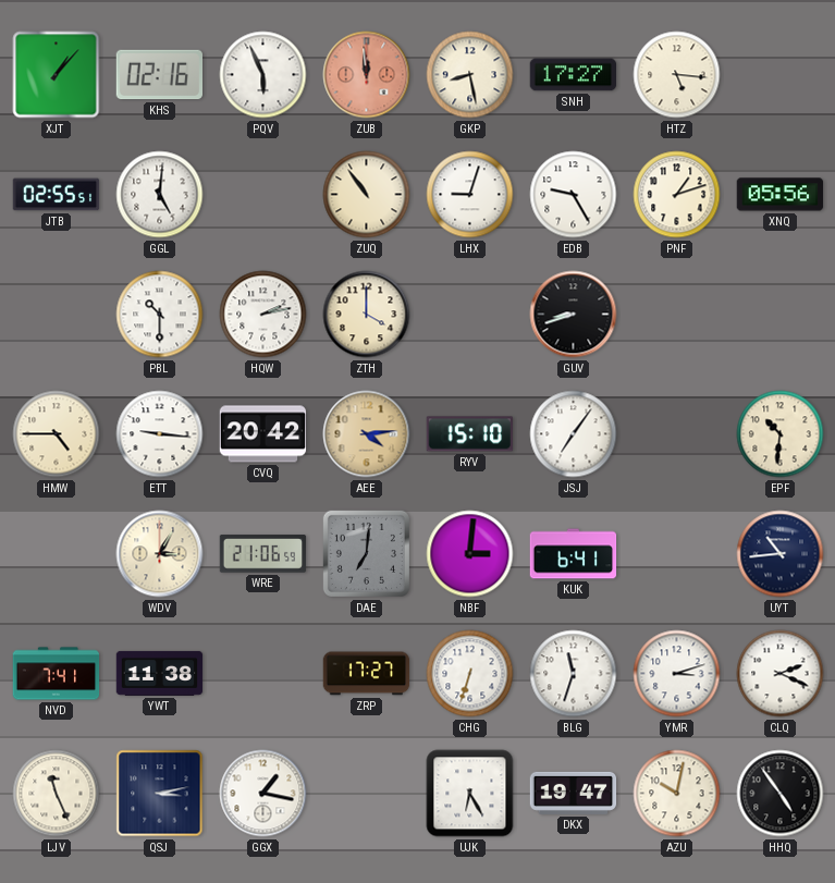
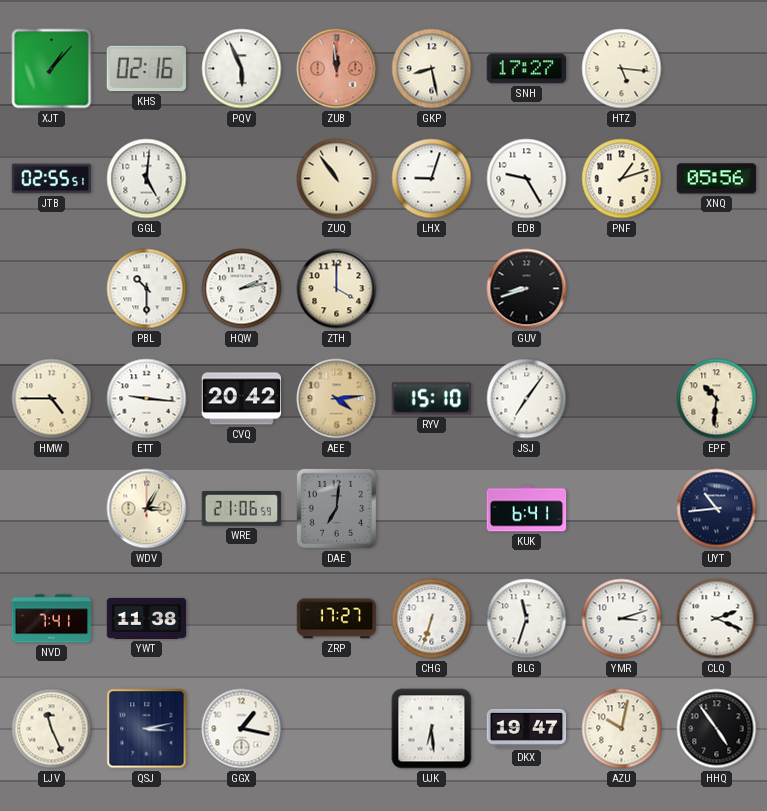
NBF: 3:01 -> none
UJK: 6:25 -> 6:29
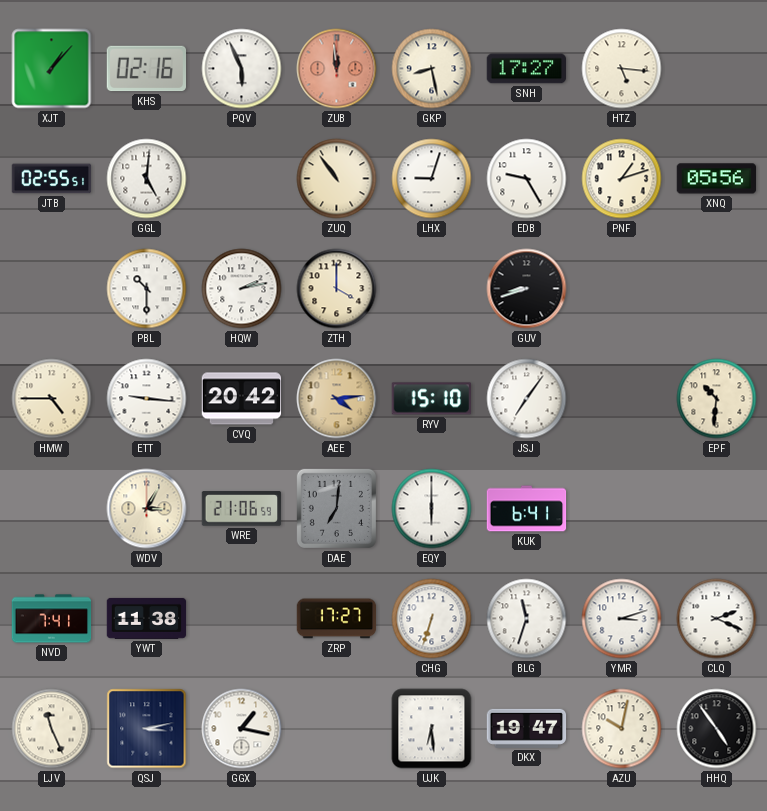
EQY: none -> 6:00
UYT: 10:44 -> none
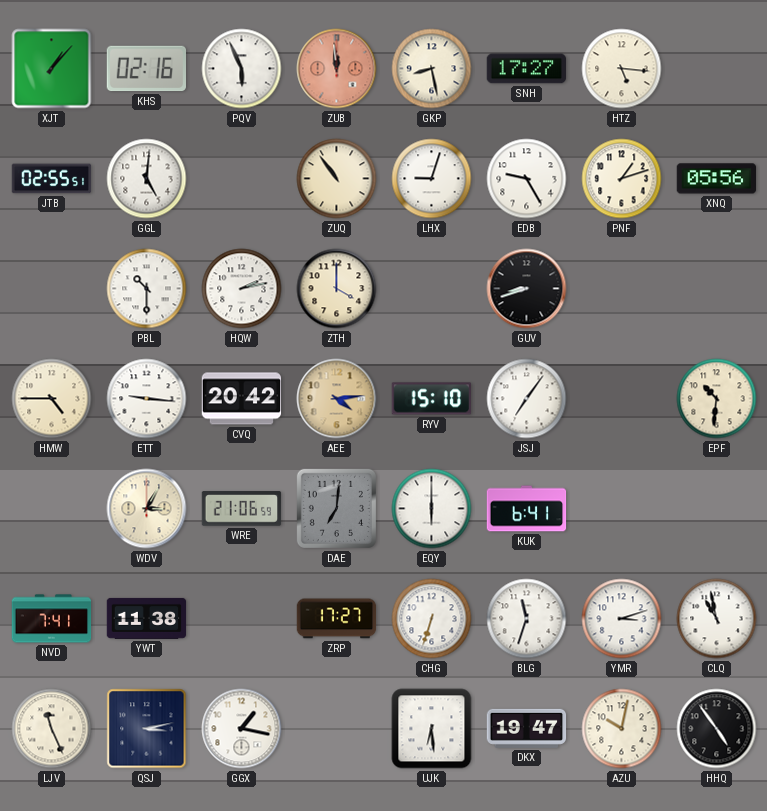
CLQ: 2:19 -> 10:58
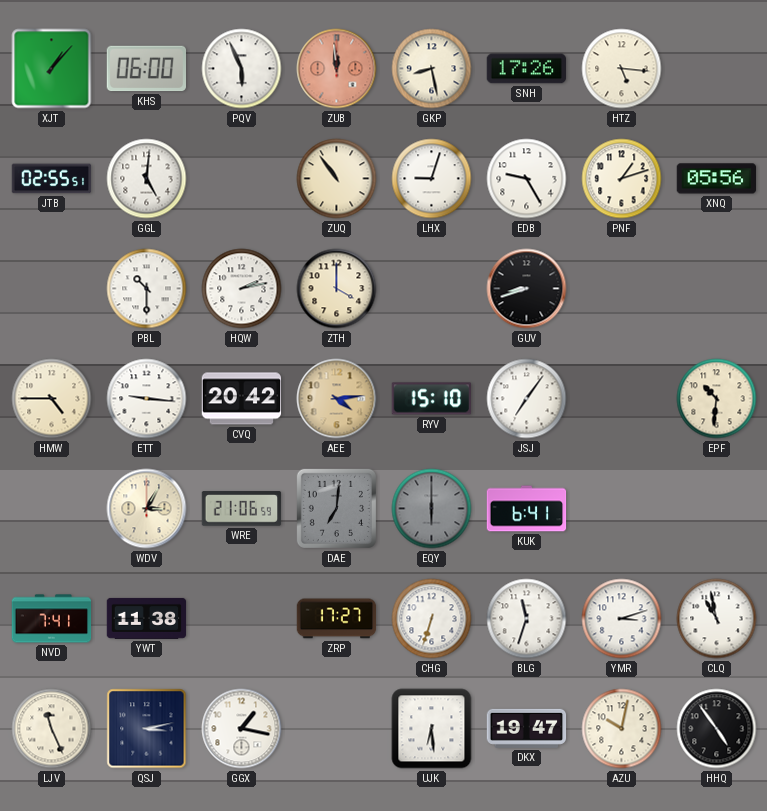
KHS: 02:16 -> 06:00
SNH: 17:27 -> 17:26
EQY dial: white -> grey
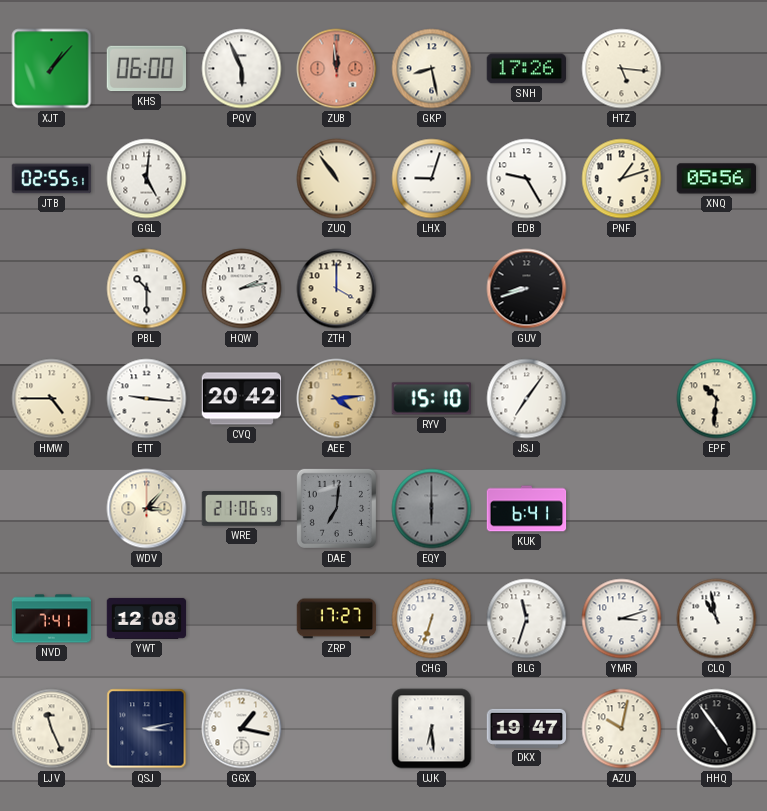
WDV: 3:05 -> 3:07
YWT: 11:38 -> 12:08
